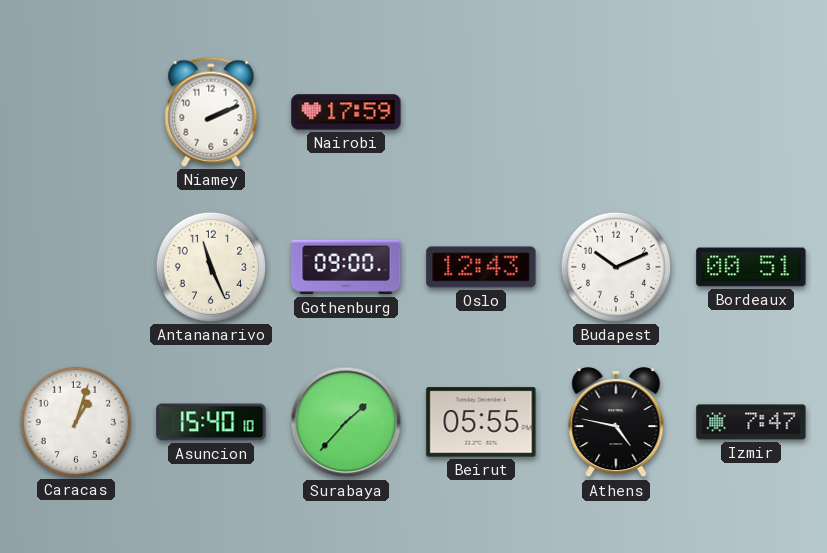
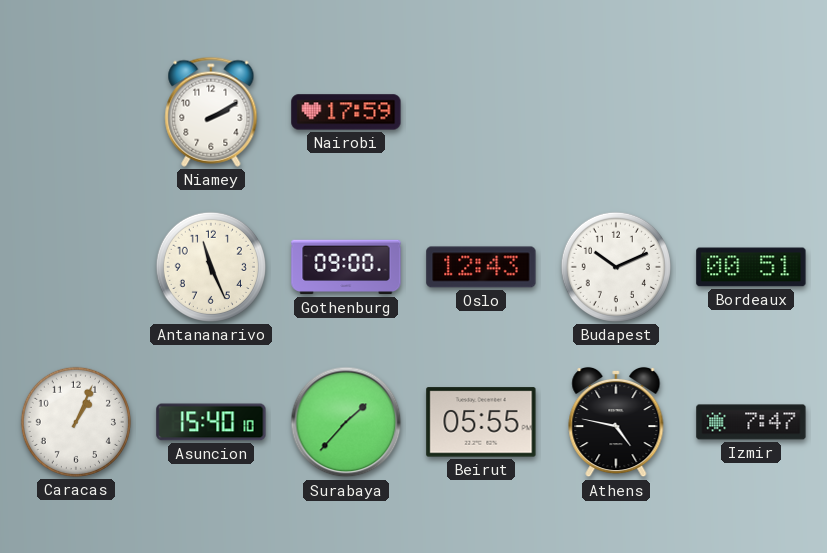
Niamey: 2:11 -> 2:10
Caracas: 1:03 -> 1:04
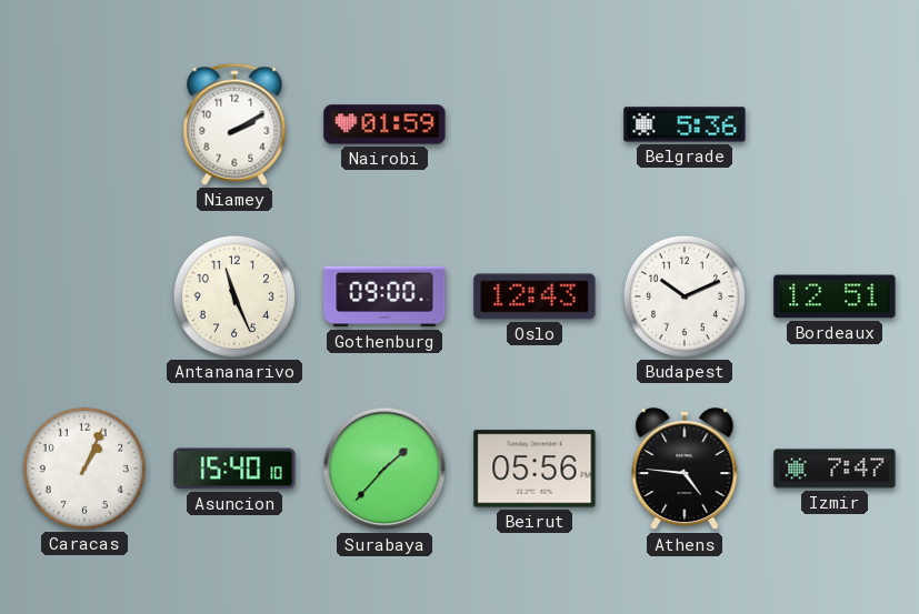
Nairobi: 17:59 -> 01:59
Belgrade: none -> 5:36
Bordeaux: 00:51 -> 12:51
Beirut: 05:55 -> 05:56
Athens: 4:47 -> 4:46
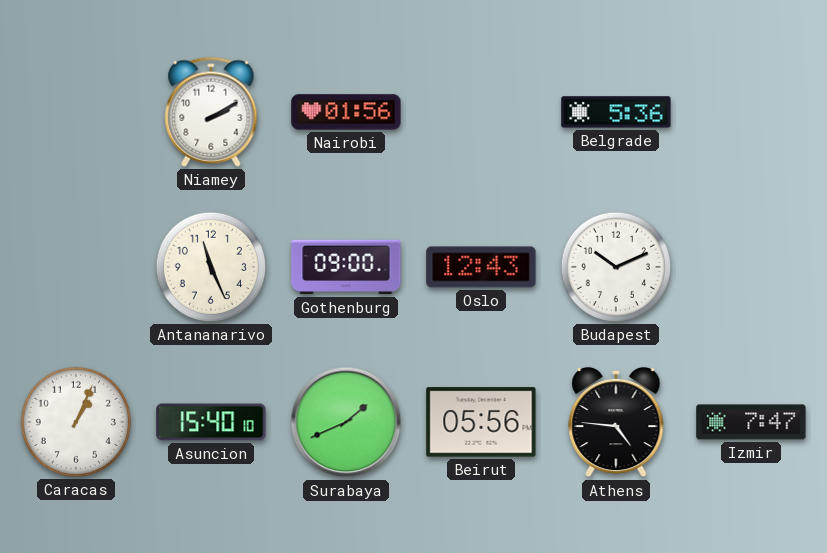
Nairobi: 01:59 -> 01:56
Bordeaux: 12:51 -> none
Surabaya: 1:37 -> 1:41
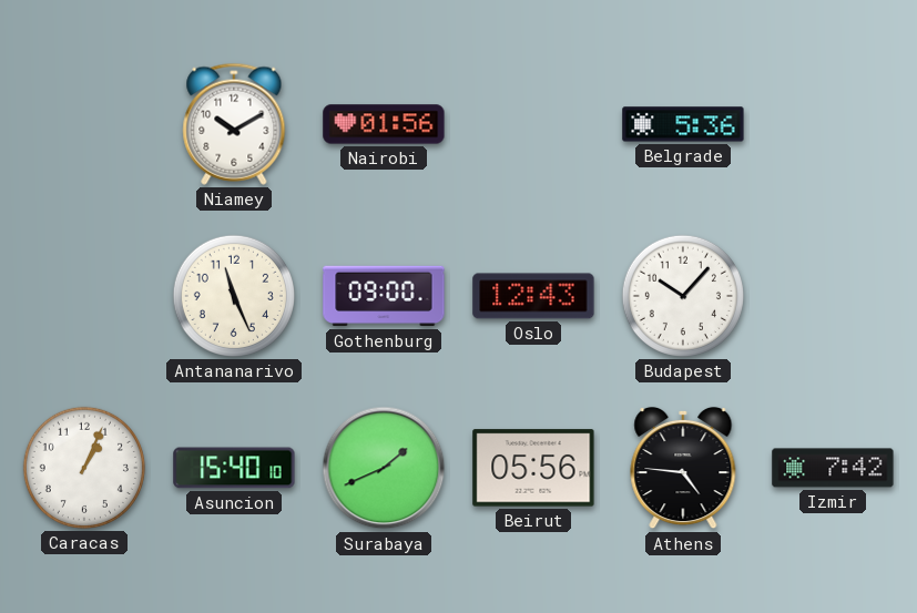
Niamey: 2:10 -> 10:10
Budapest: 10:11 -> 10:07
Izmir: 7:47 -> 7:42
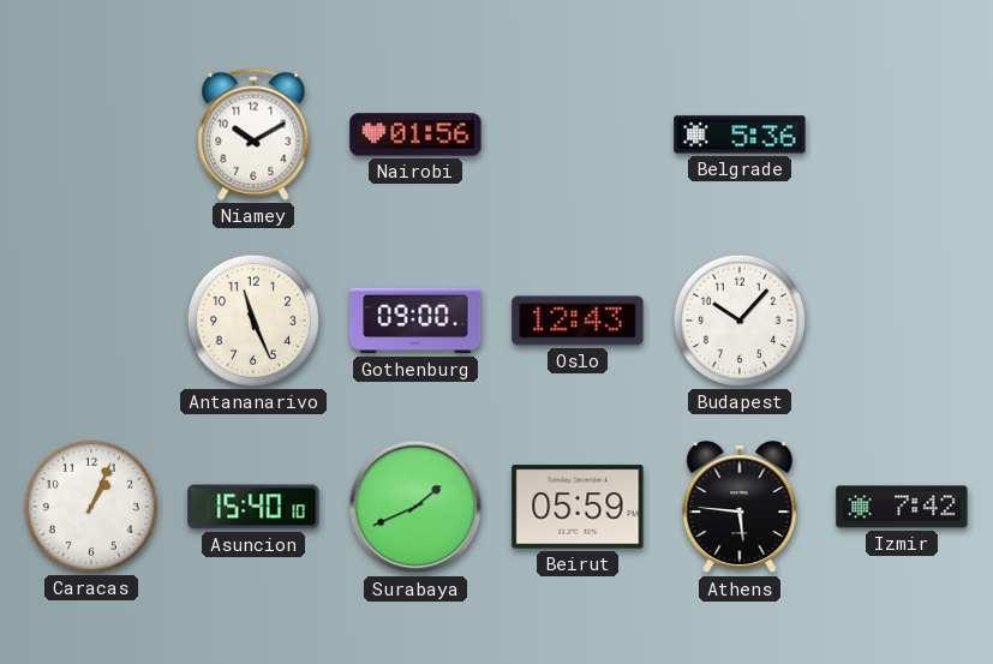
Beirut: 05:56 -> 05:59
Athens: 4:46 -> 5:46
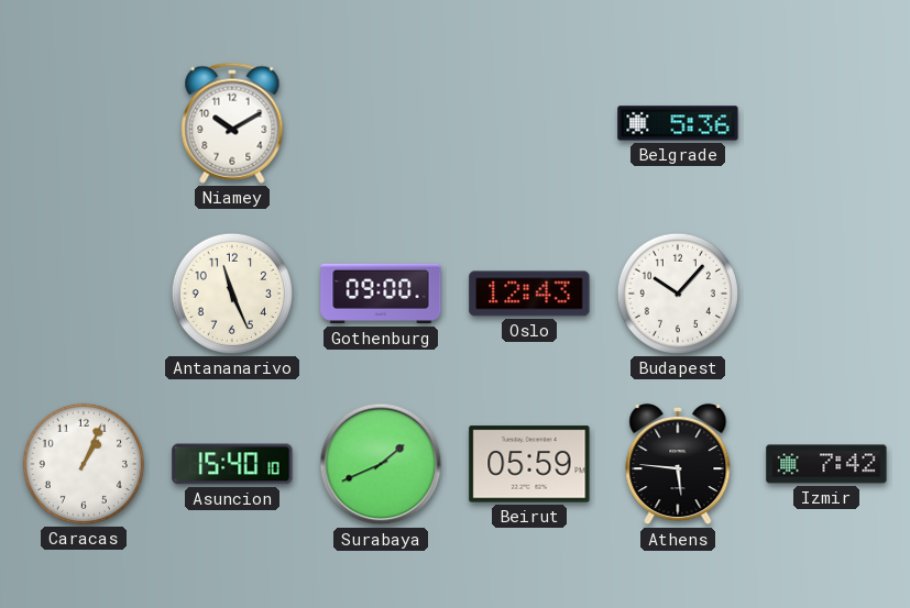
Nairobi: 01:56 -> none
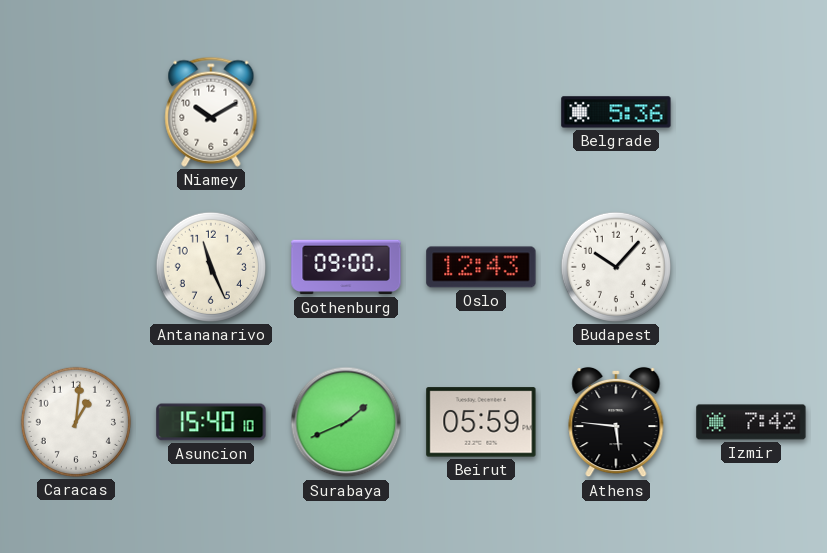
Caracas: 1:04 -> 1:01
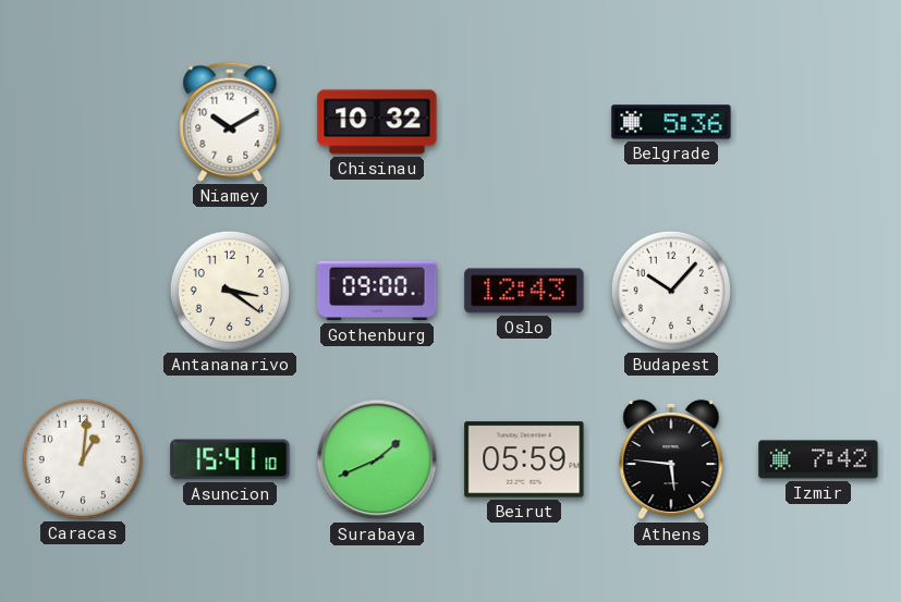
Chisinau: none -> 10:32
Antananarivo: 11:26 -> 3:21
Asuncion: 15:40 -> 15:41
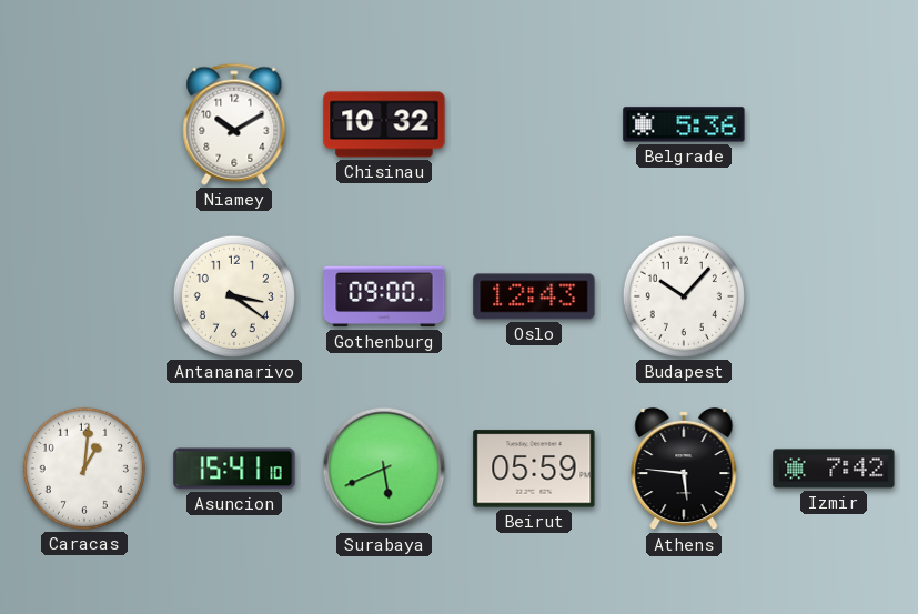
Surabaya: 1:41 -> 5:41
